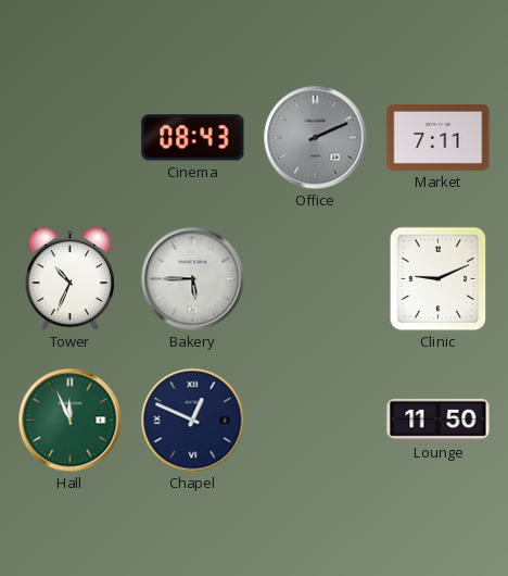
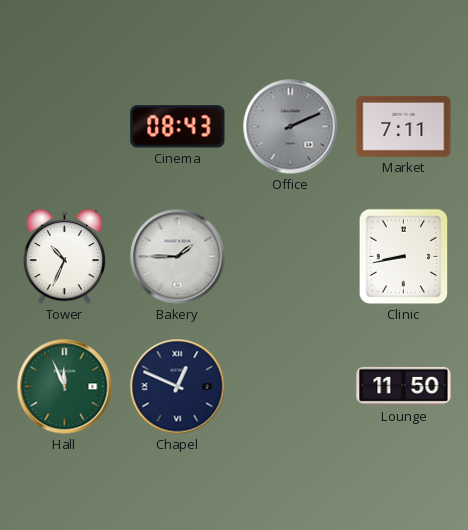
Bakery: 5:45 -> 1:45
Clinic: 9:11 -> 8:43
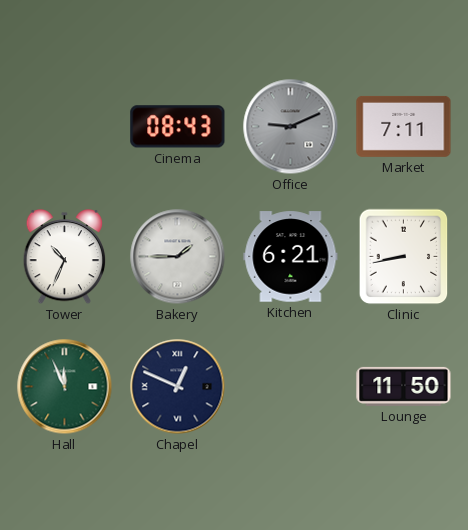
Office: 2:11 -> 9:11
Kitchen: none -> 6:21
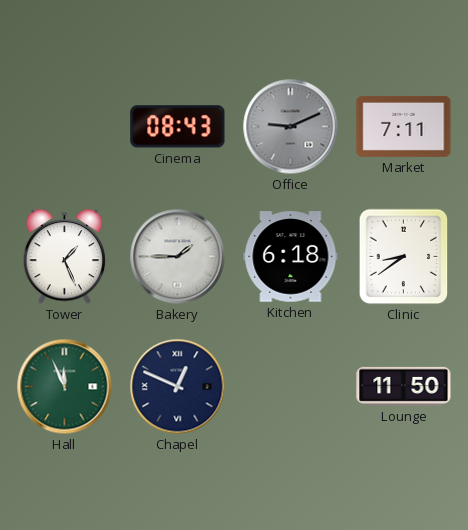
Tower: 10:34 -> 1:26
Kitchen: 6:21 -> 6:18
Clinic: 8:43 -> 8:39
